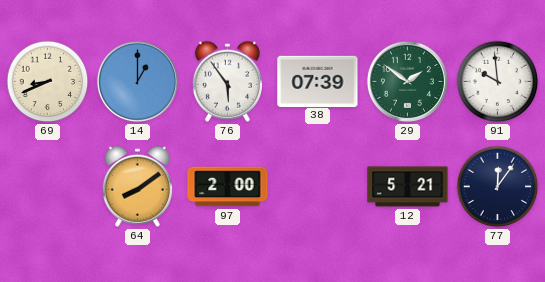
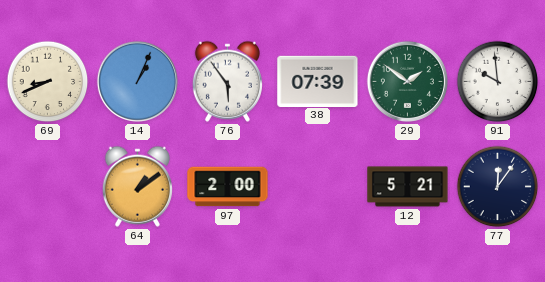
14: 1:00 -> 1:04
64: 8:09 -> 1:09
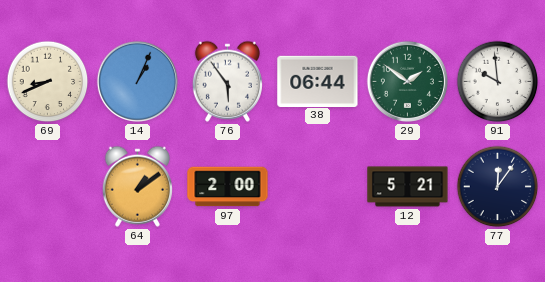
38: 07:39 -> 06:44
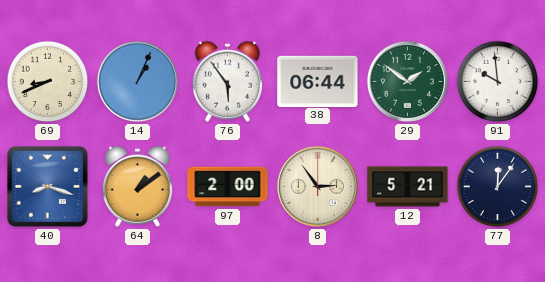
40: none -> 8:18
8: none -> 2:54
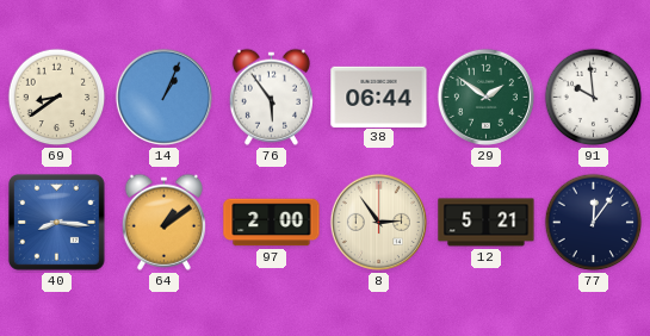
69: 8:41 -> 8:39
40: 8:18 -> 8:16
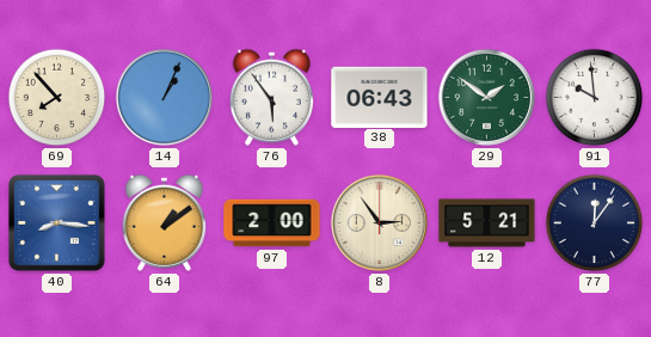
69: 8:39 -> 7:53
38: 06:44 -> 06:43
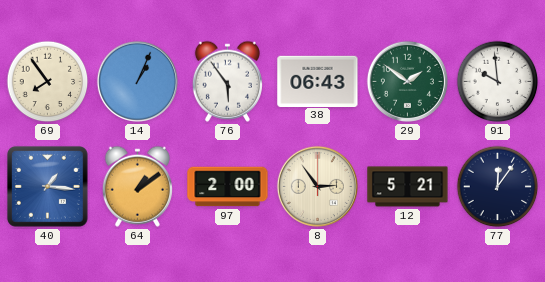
69: 7:53 -> 7:54
40: 8:16 -> 1:16
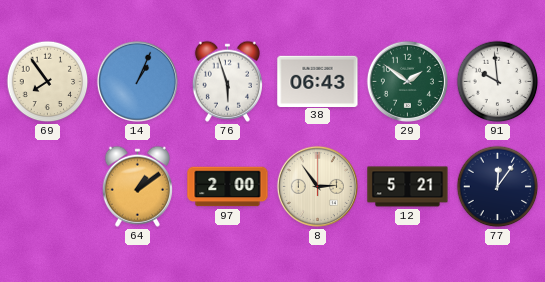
76: 5:54 -> 5:57
40: 1:16 -> none
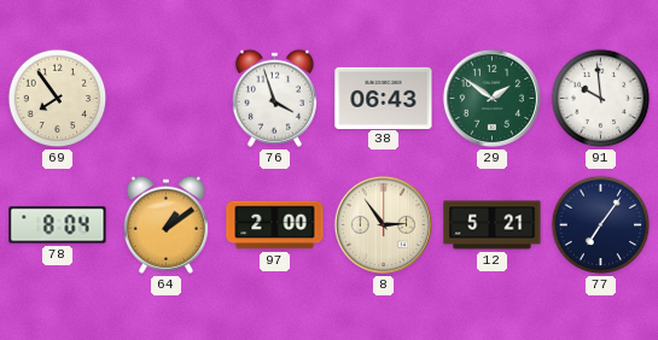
14: 1:04 -> none
76: 5:57 -> 3:57
78: none -> 8:04
77: 12:06 -> 7:06
